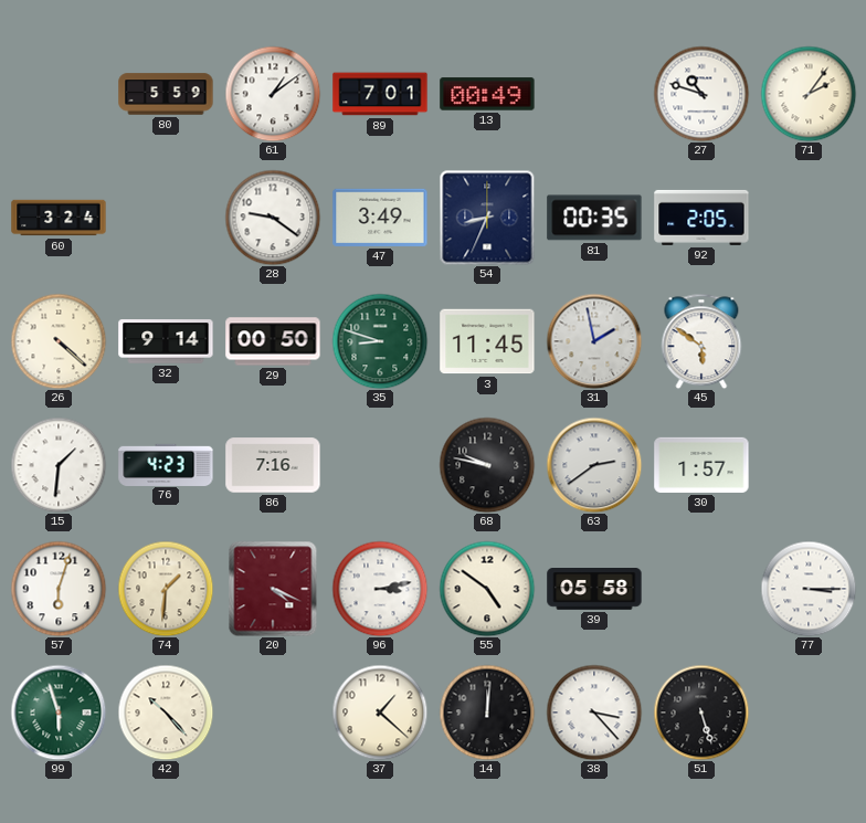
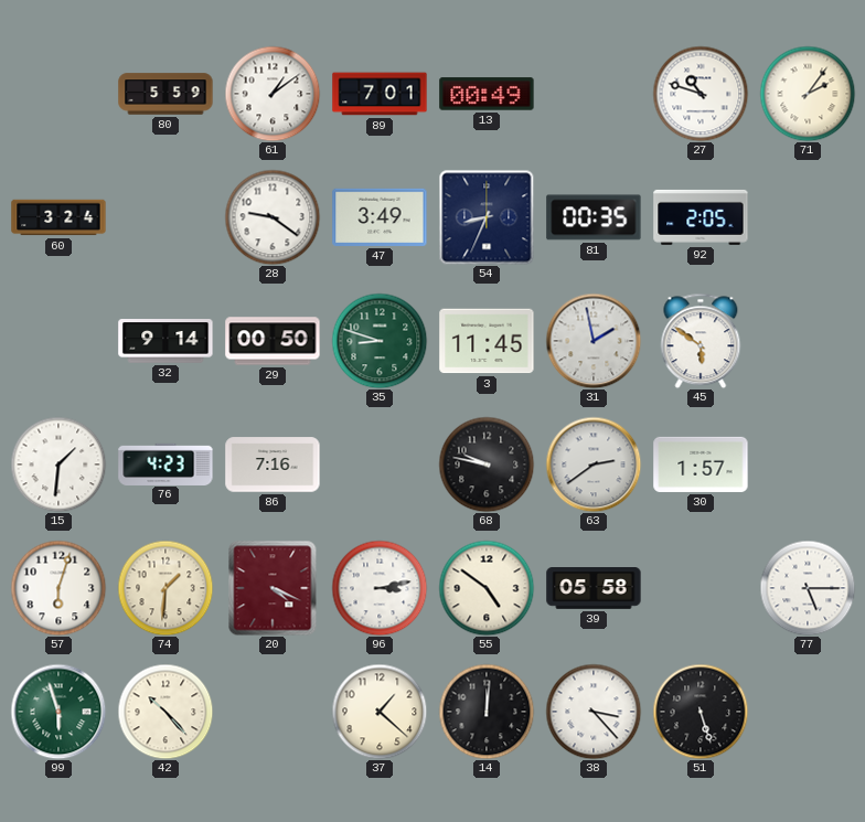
26: 4:22 -> none
77: 3:15 -> 5:15
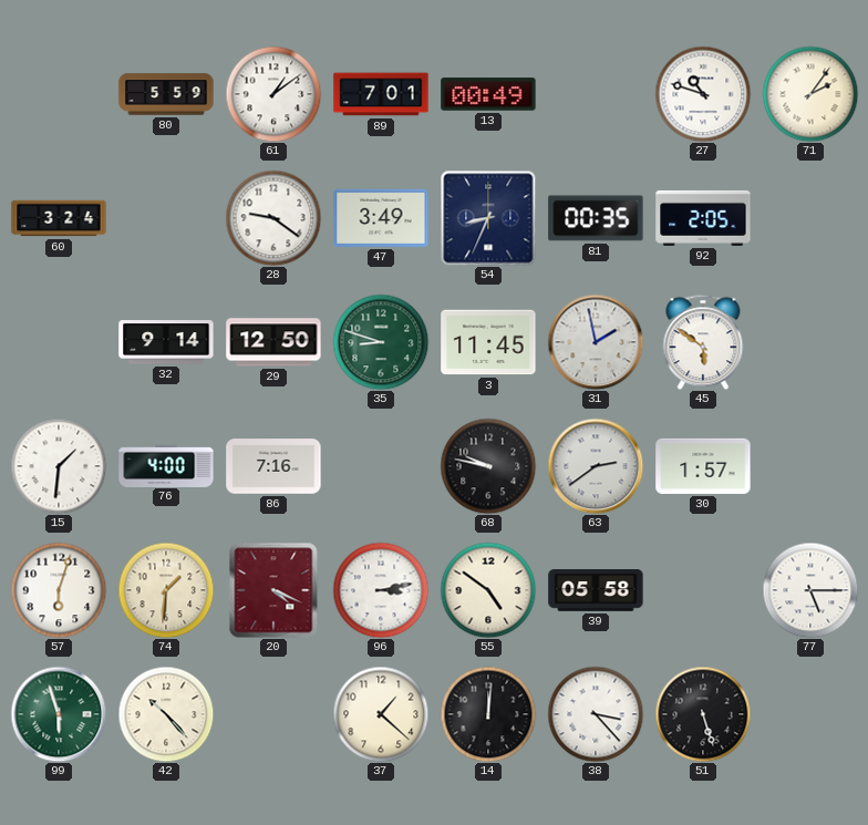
29: 00:50 -> 12:50
76: 4:23 -> 4:00
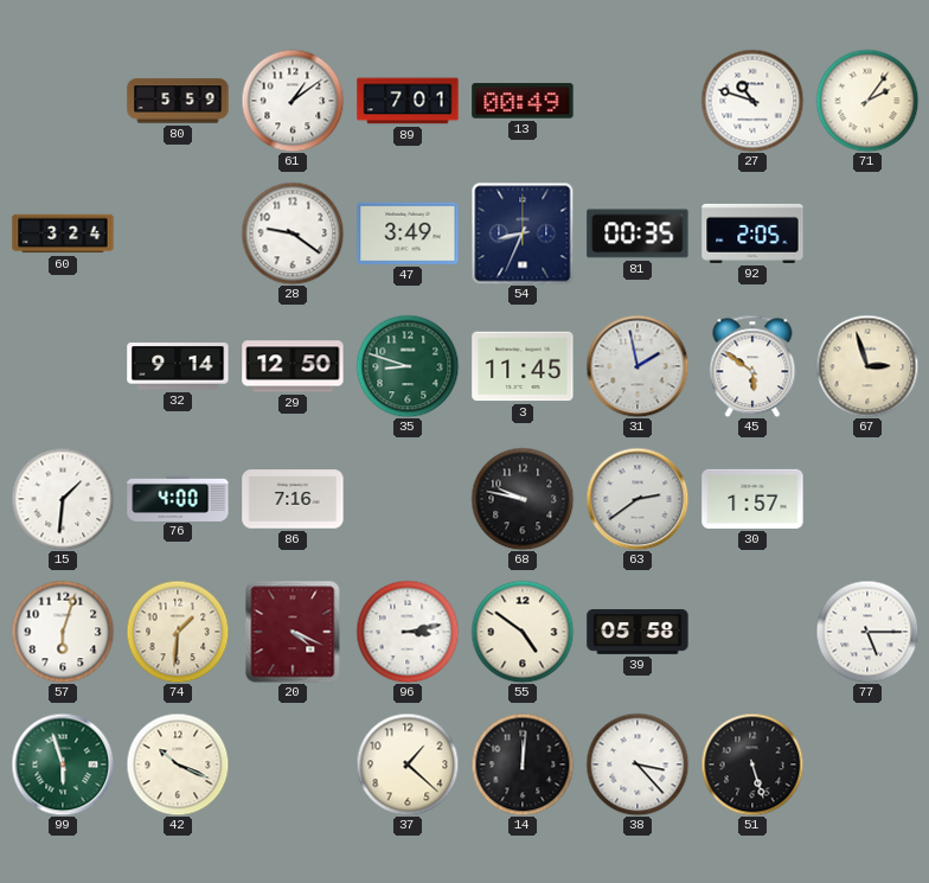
67: none -> 2:57
42: 10:23 -> 10:19
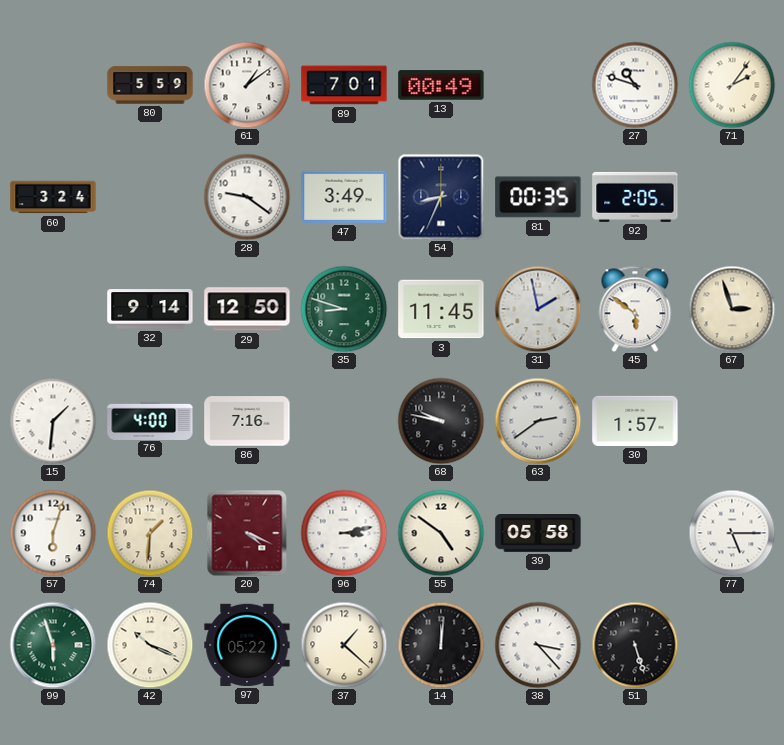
97: none -> 05:22
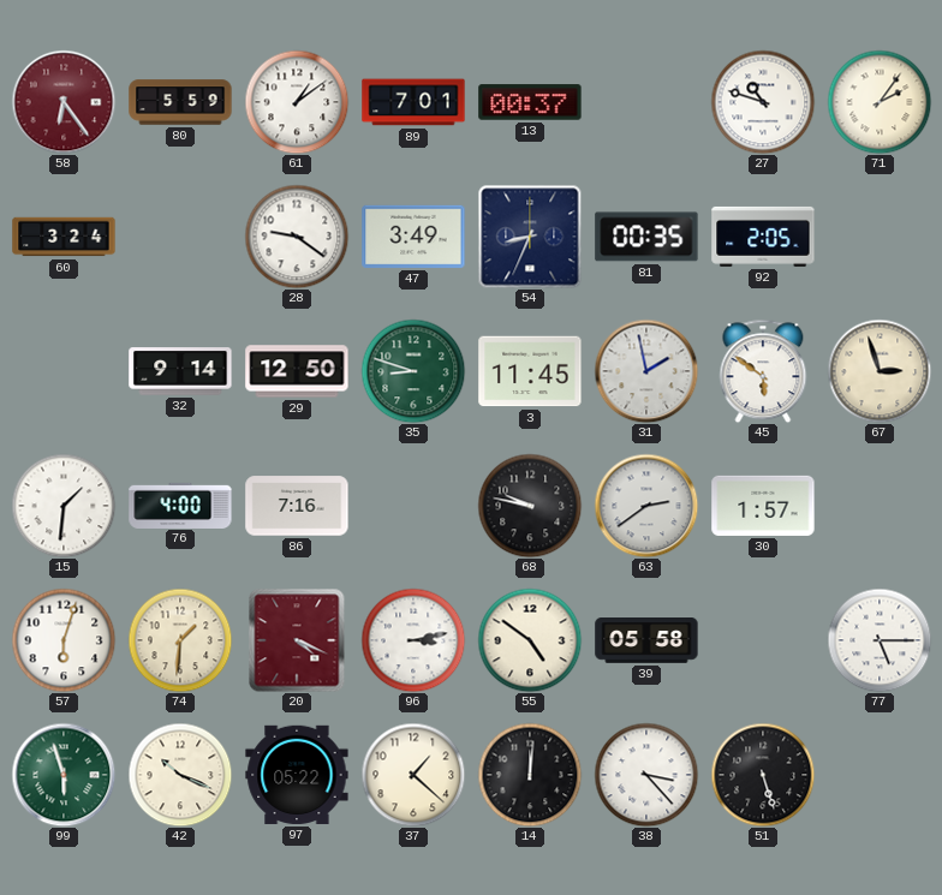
58: none -> 6:24
13: 00:49 -> 00:37
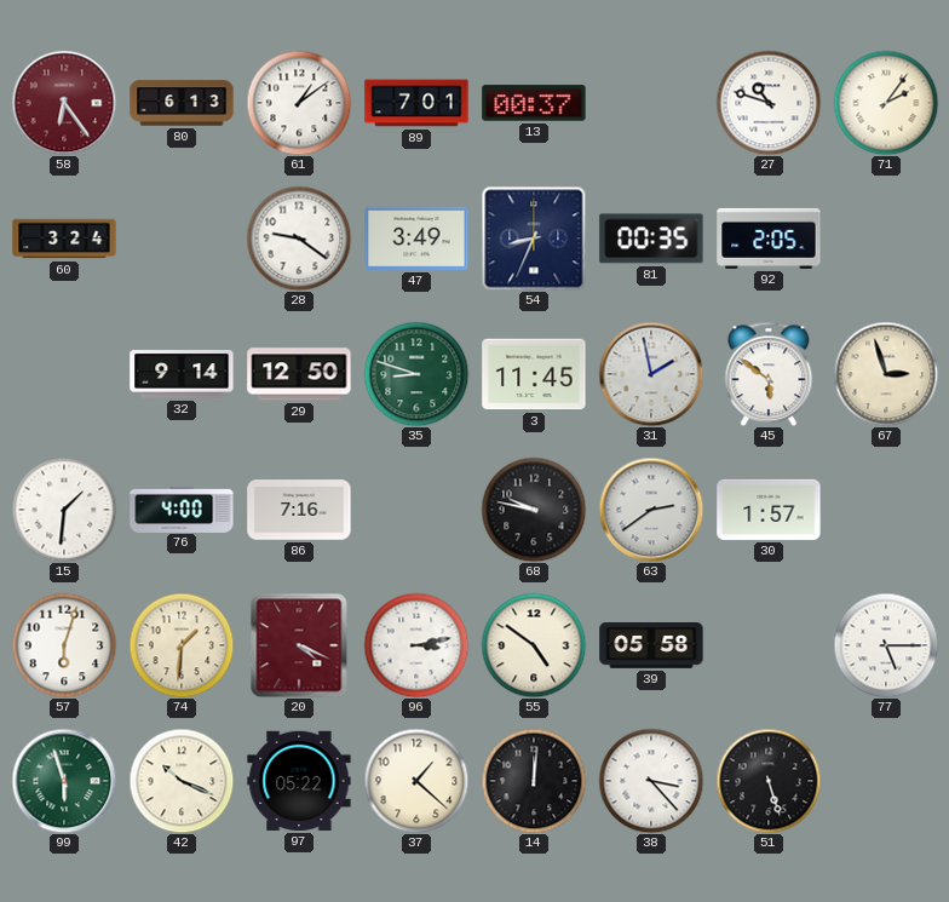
80: 5:59 -> 6:13
